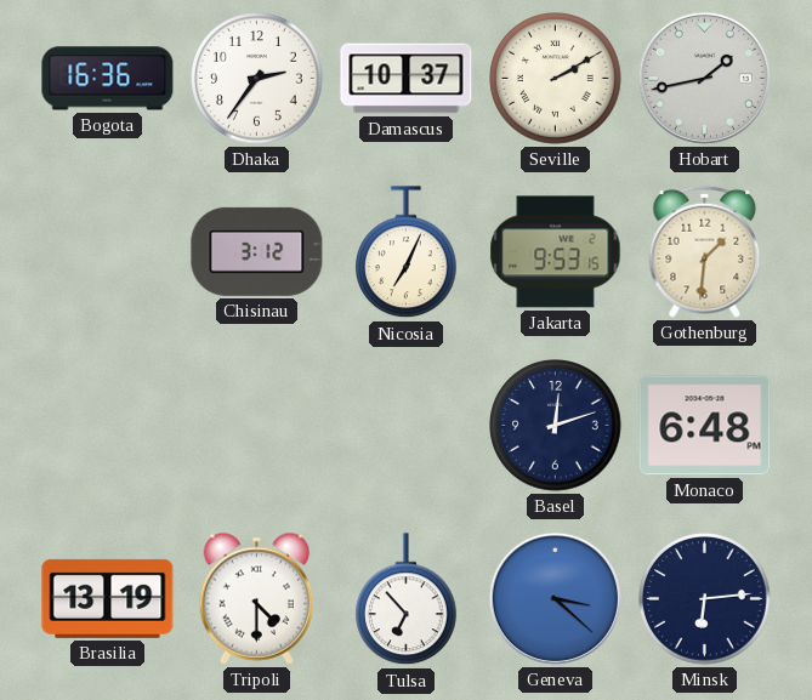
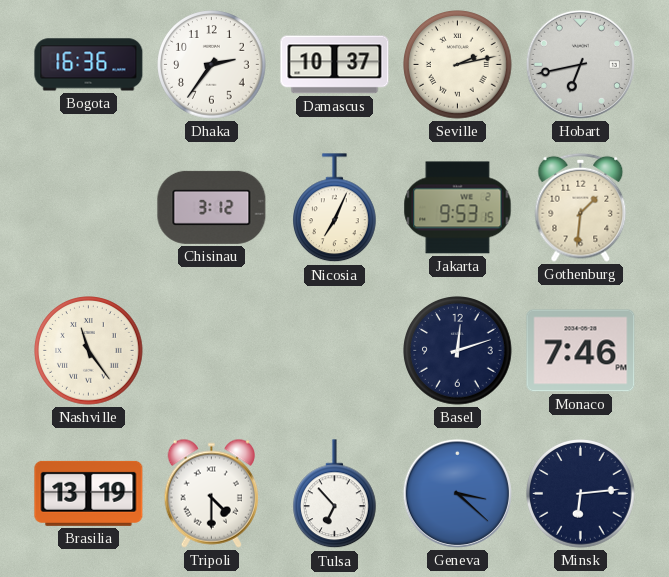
Seville: 2:10 -> 2:13
Hobart: 1:43 -> 6:43
Nashville: none -> 11:24
Monaco: 6:48 -> 7:46
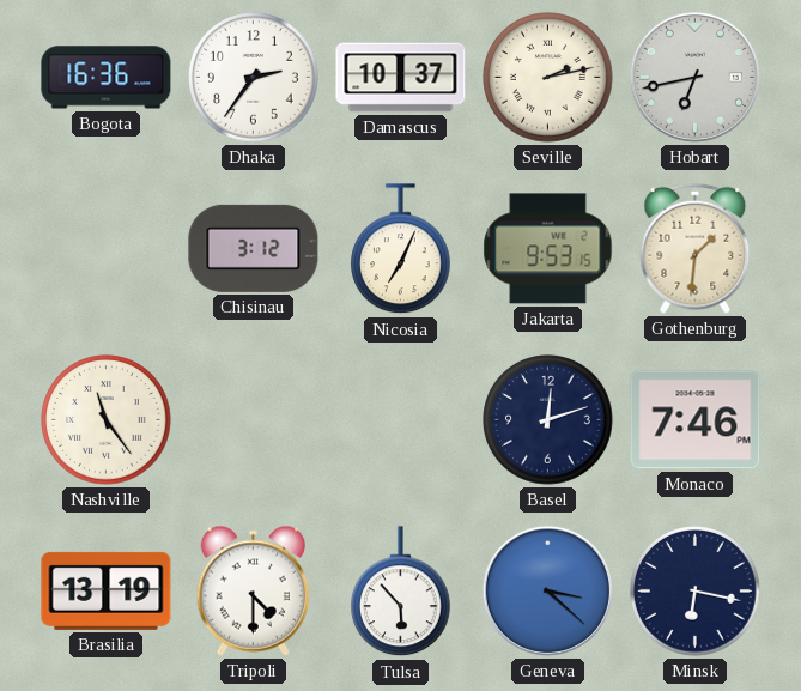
Tulsa: 6:53 -> 5:53
Minsk: 6:14 -> 6:17
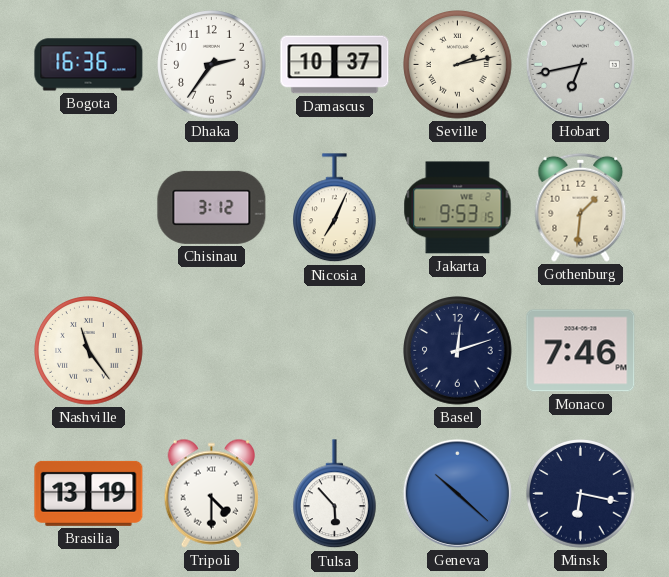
Geneva: 3:22 -> 10:22
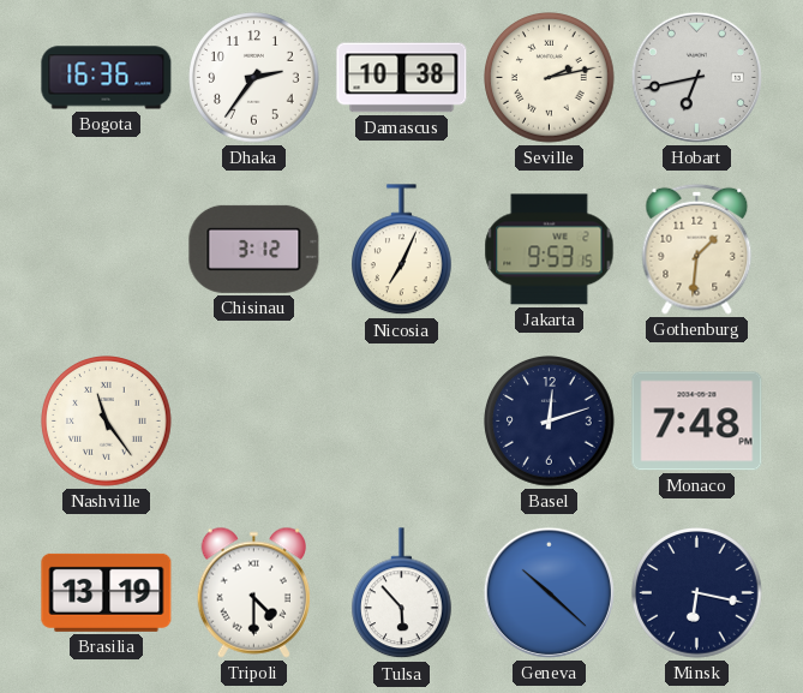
Damascus: 10:37 -> 10:38
Monaco: 7:46 -> 7:48
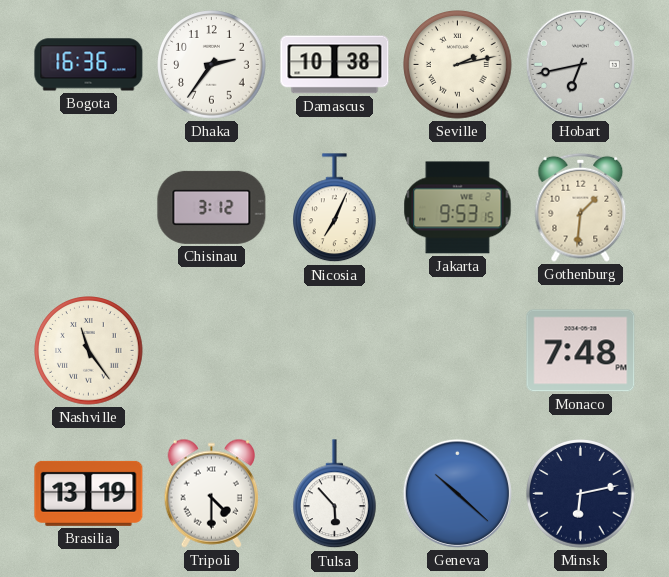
Basel: 12:12 -> none
Minsk: 6:17 -> 6:13
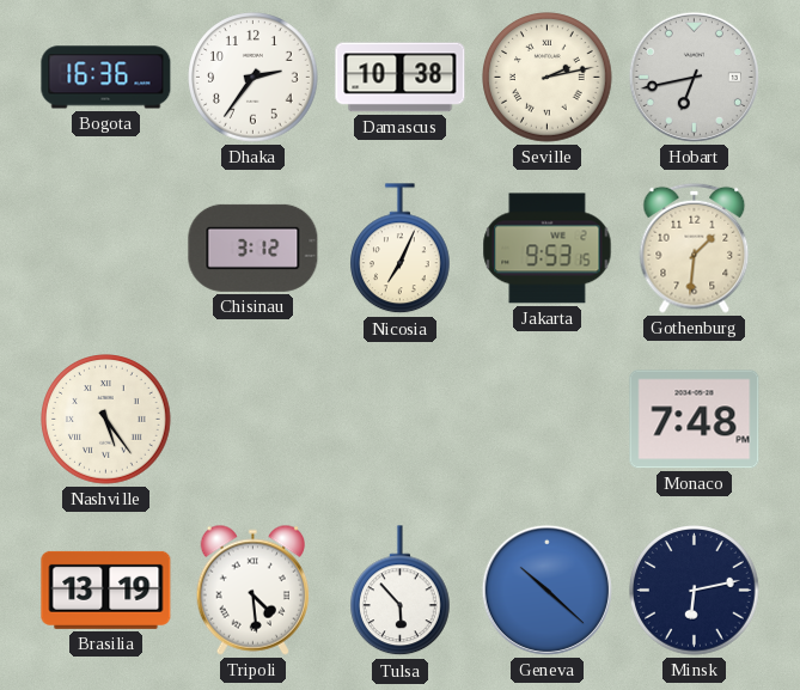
Nashville: 11:24 -> 5:24
Tripoli: 4:30 -> 4:29
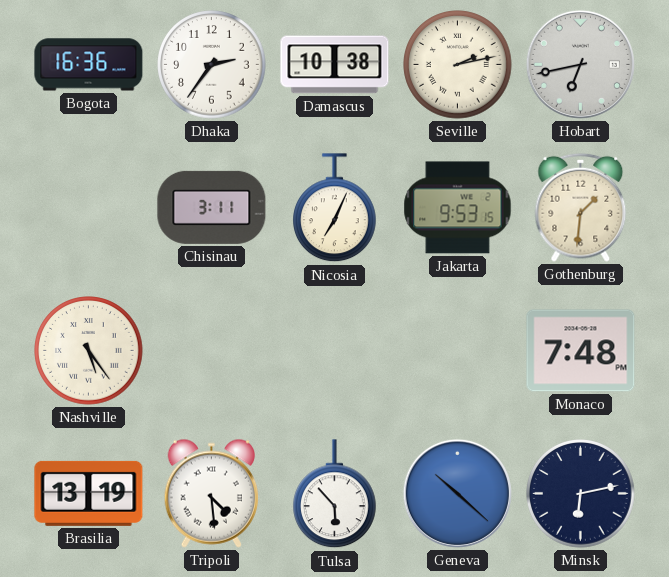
Chisinau: 3:12 -> 3:11
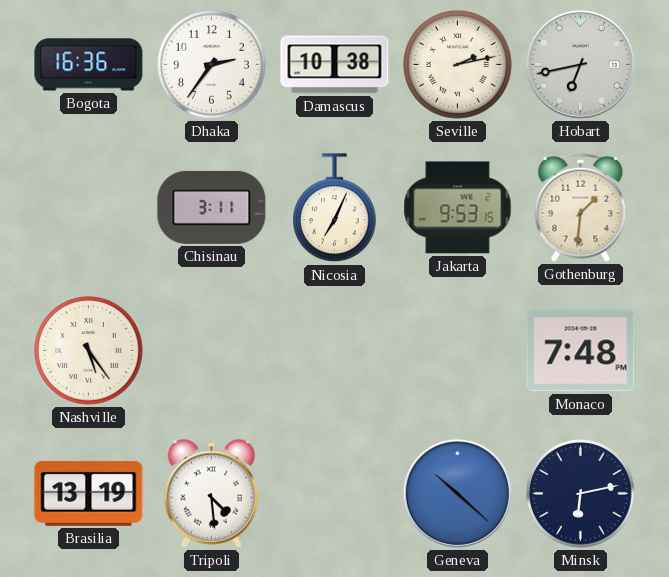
Tulsa: 5:53 -> none
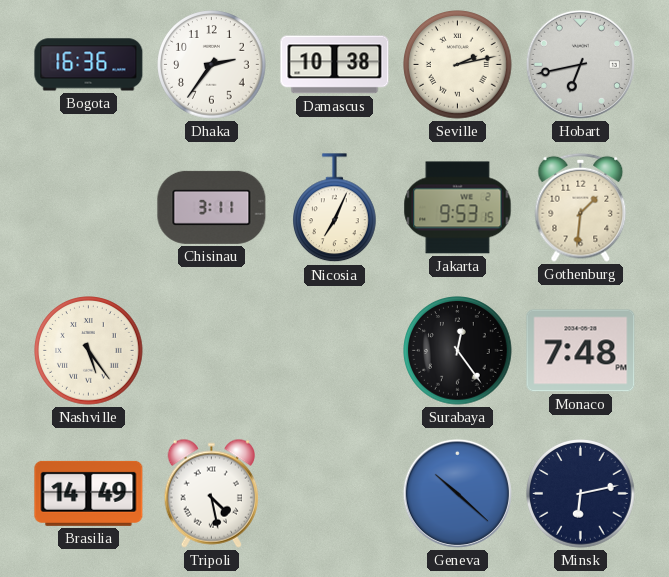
Surabaya: none -> 12:24
Brasilia: 13:19 -> 14:49
Tripoli: 4:29 -> 4:28
